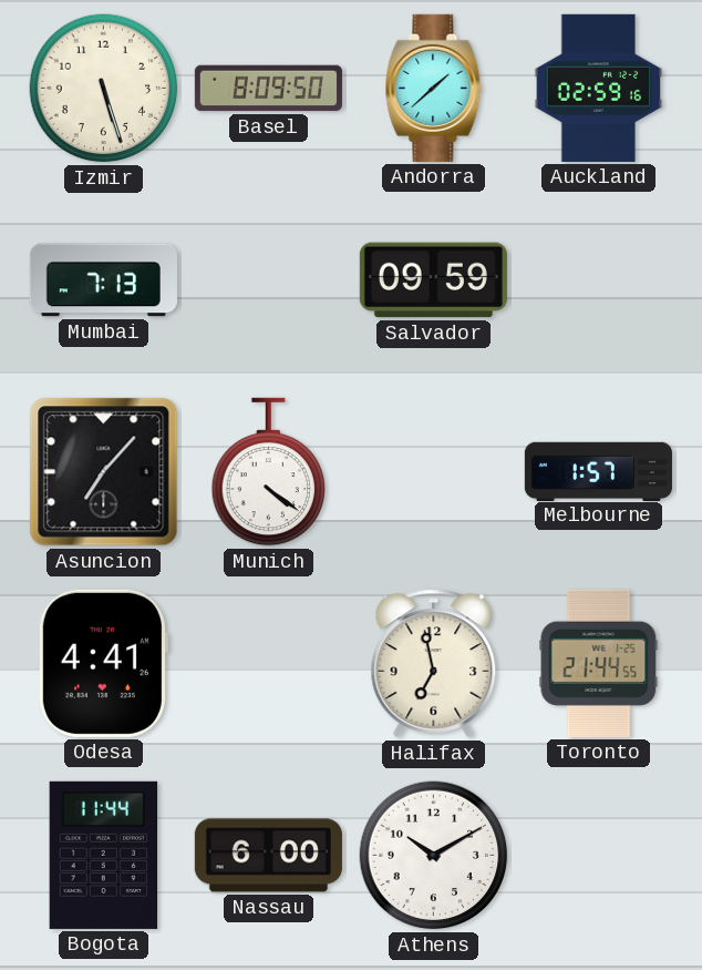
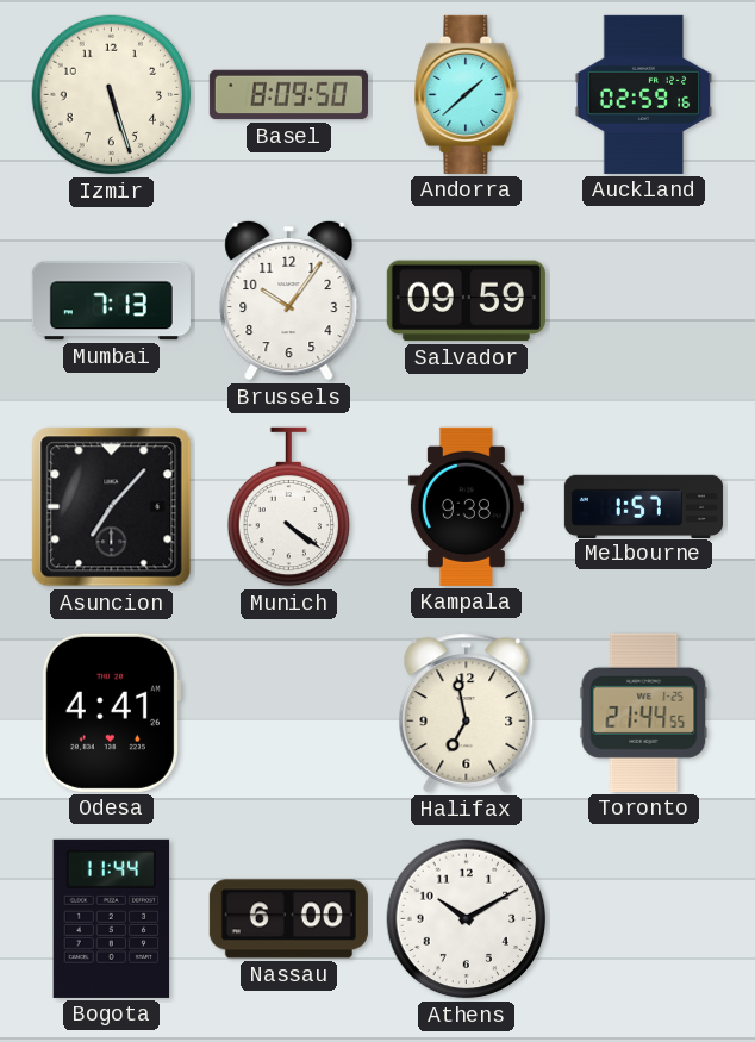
Brussels: none -> 10:06
Kampala: none -> 9:38
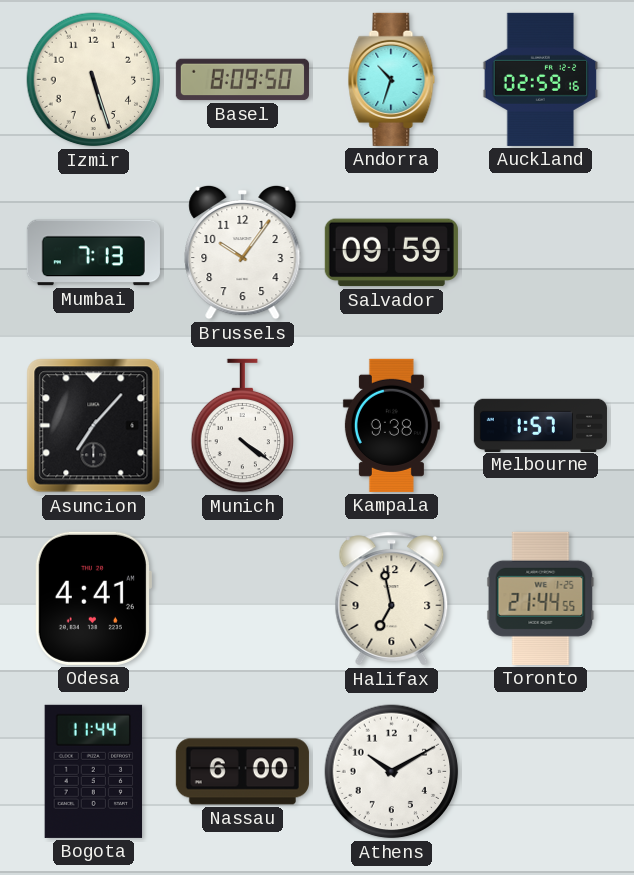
Andorra: 1:38 -> 10:33
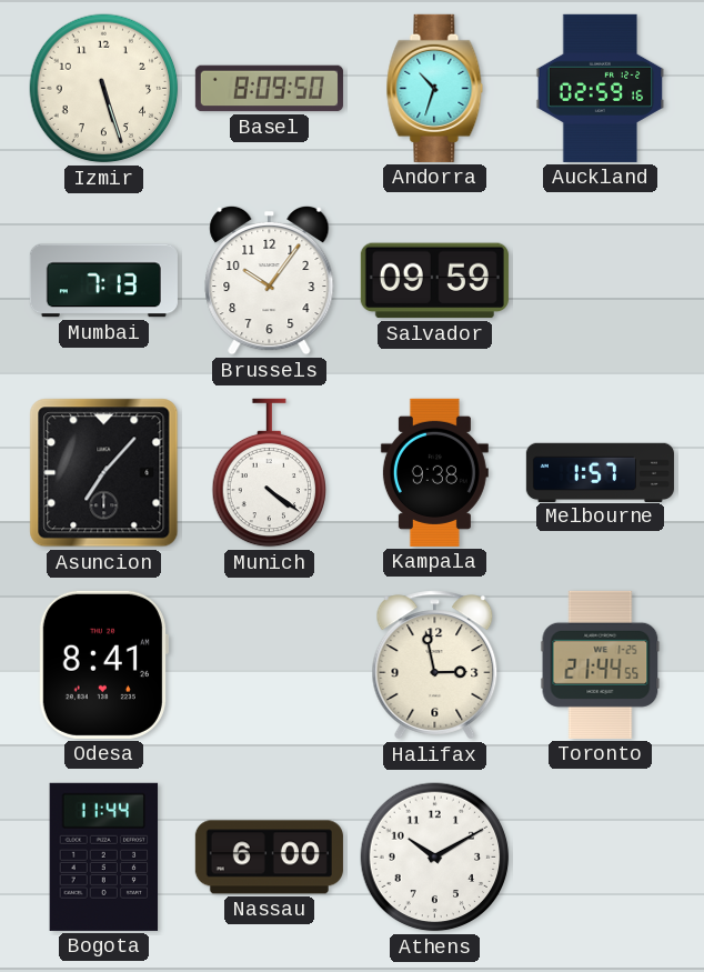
Odesa: 4:41 -> 8:41
Halifax: 6:58 -> 2:58
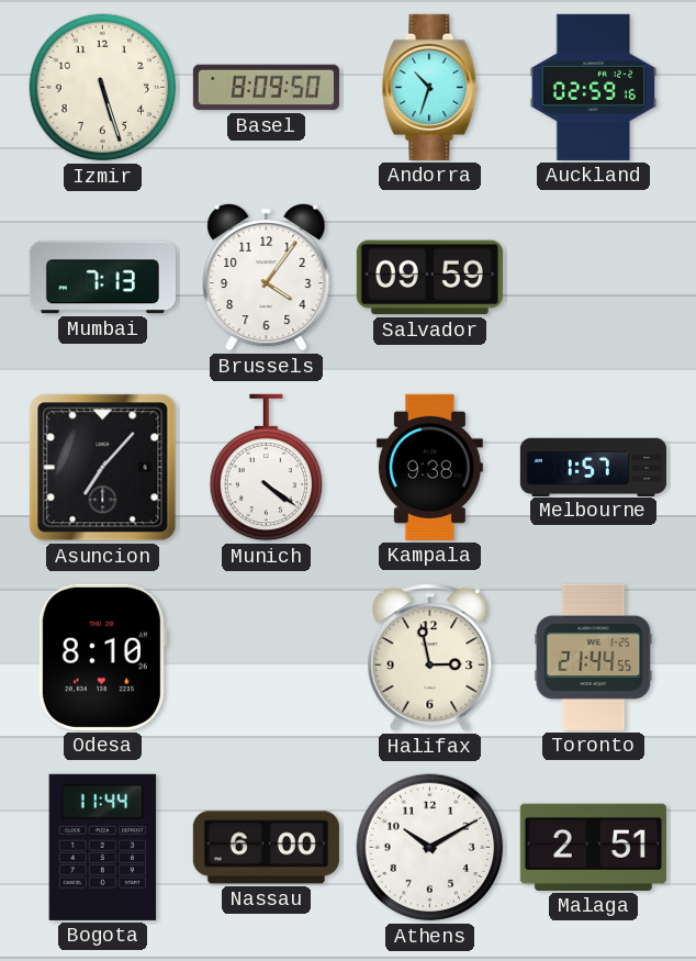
Brussels: 10:06 -> 4:06
Odesa: 8:41 -> 8:10
Malaga: none -> 2:51
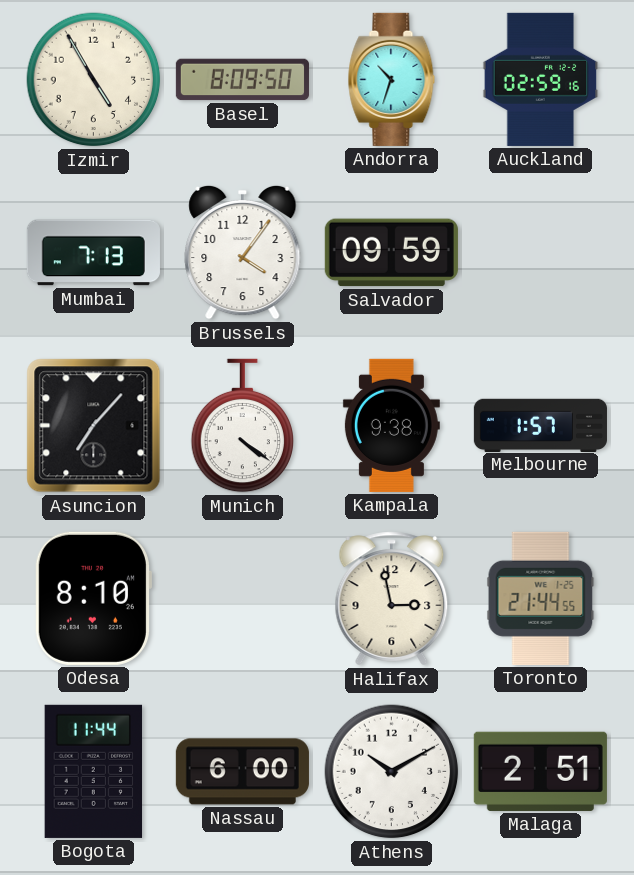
Izmir: 5:27 -> 4:55
